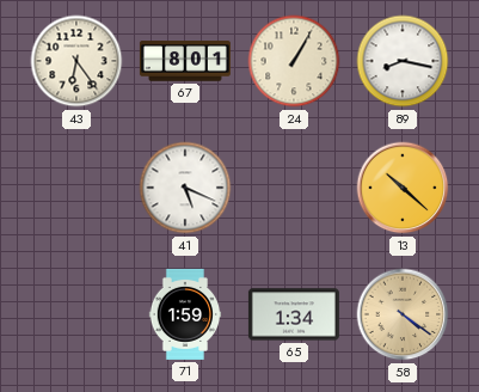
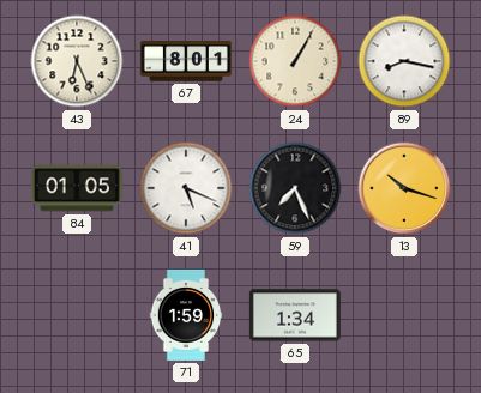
43: 6:24 -> 6:26
84: none -> 01:05
59: none -> 7:26
13: 10:22 -> 10:18
58: 4:21 -> none
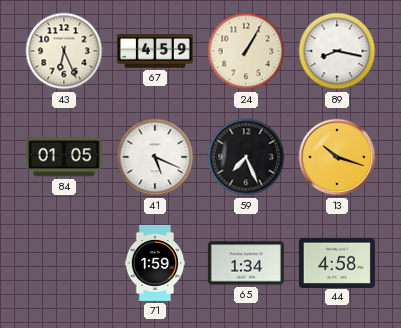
67: 8:01 -> 4:59
44: none -> 4:58
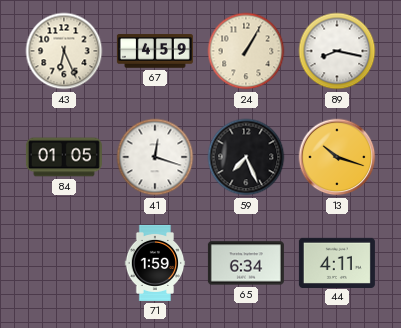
41: 5:19 -> 12:18
65: 1:34 -> 6:34
44: 4:58 -> 4:11
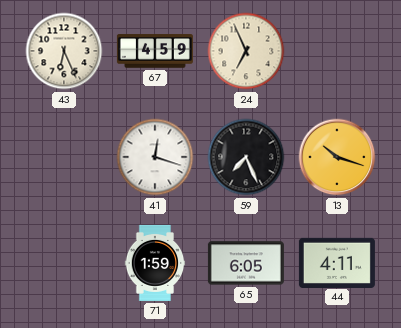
24: 1:05 -> 6:56
89: 8:17 -> none
84: 01:05 -> none
65: 6:34 -> 6:05
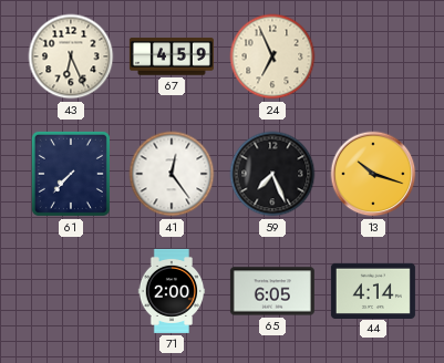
61: none -> 7:37
41: 12:18 -> 12:24
71: 1:59 -> 2:00
44: 4:11 -> 4:14
